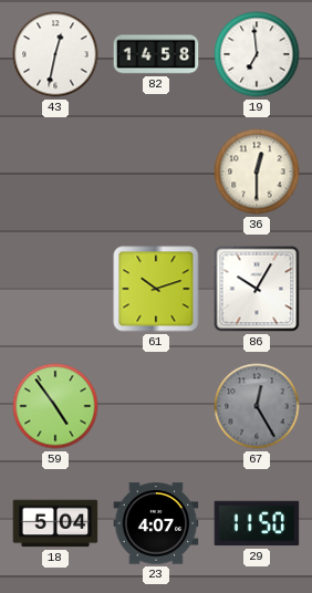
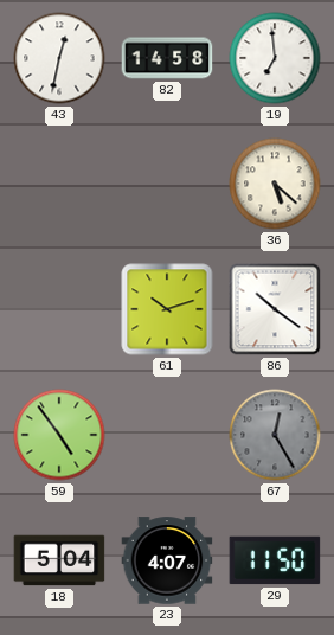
36: 12:30 -> 5:22
86: 10:05 -> 10:21
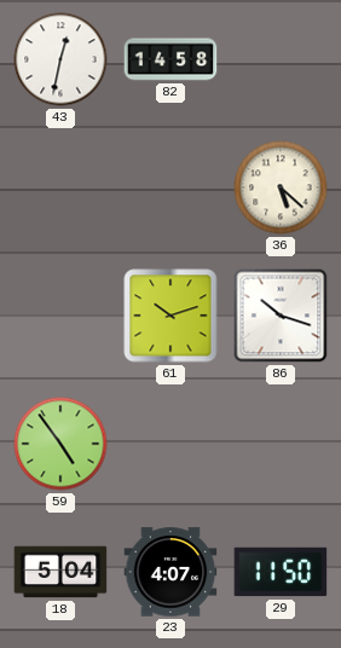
19: 6:59 -> none
86: 10:21 -> 10:18
67: 12:25 -> none
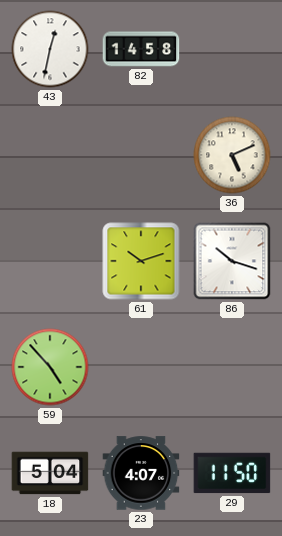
36: 5:22 -> 5:11
59: 4:54 -> 4:53
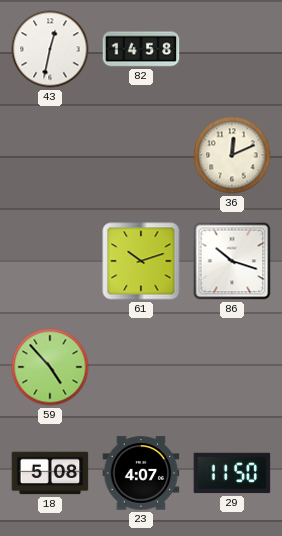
36: 5:11 -> 12:11
18: 5:04 -> 5:08
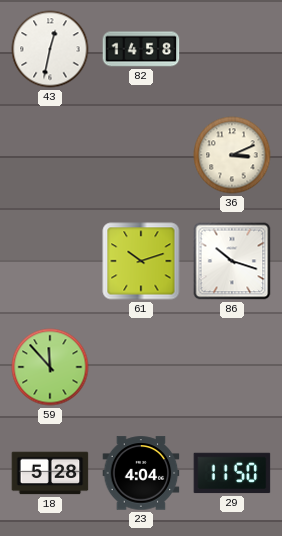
36: 12:11 -> 3:11
59: 4:53 -> 11:53
18: 5:08 -> 5:28
23: 4:07 -> 4:04
